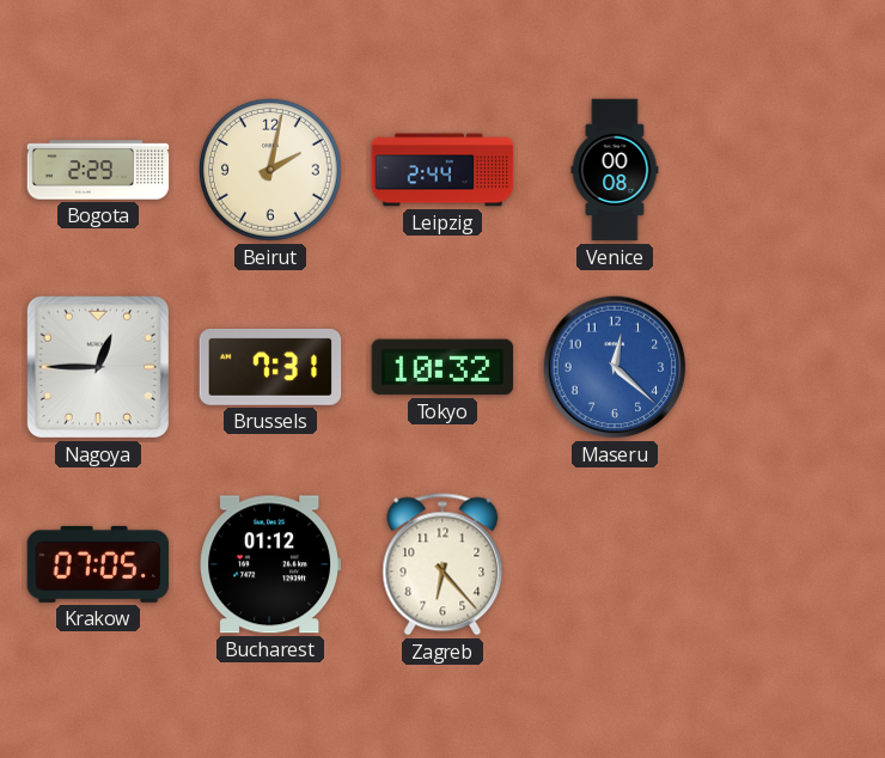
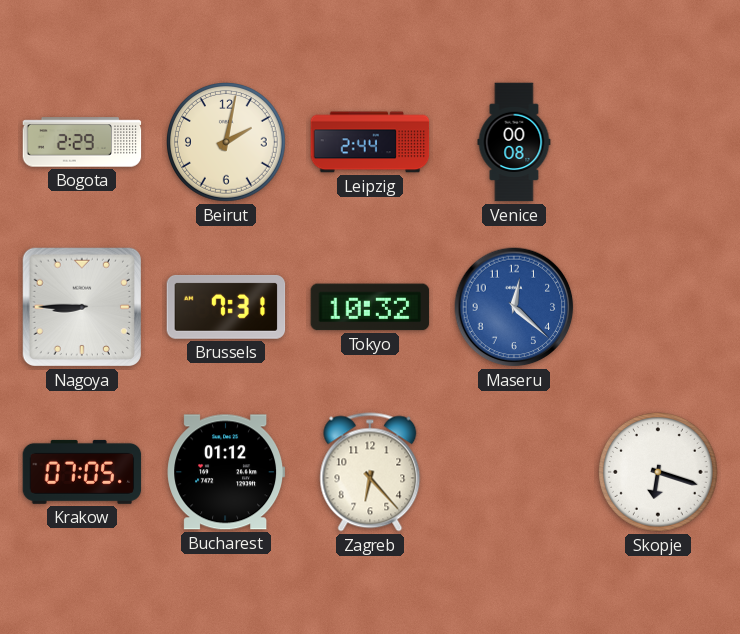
Nagoya: 12:45 -> 8:45
Skopje: none -> 6:18
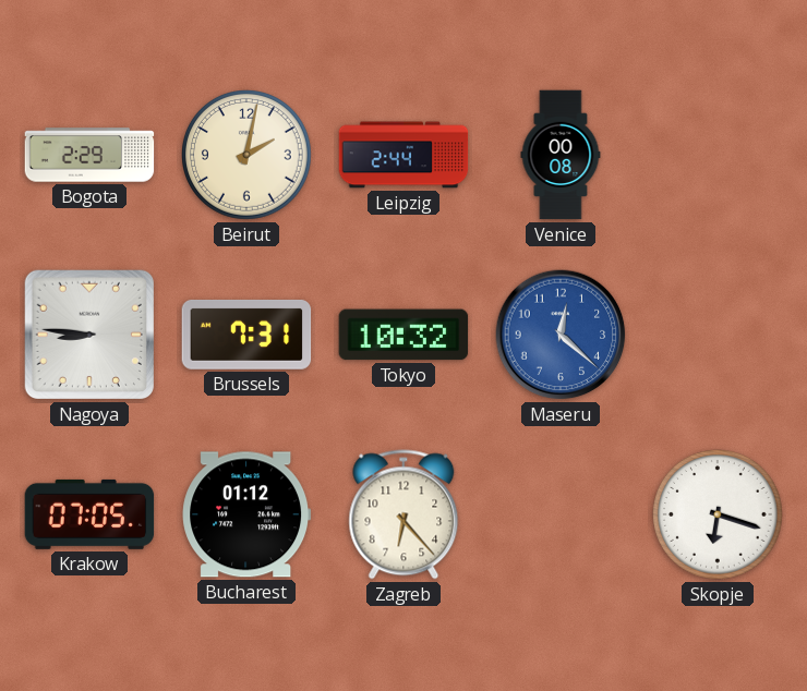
Nagoya: 8:45 -> 8:46
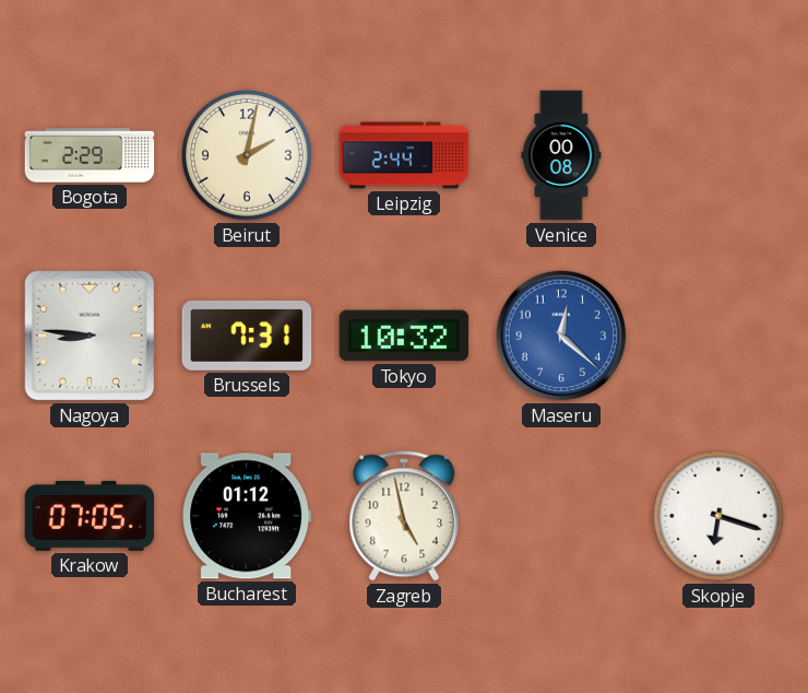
Zagreb: 6:23 -> 4:58
